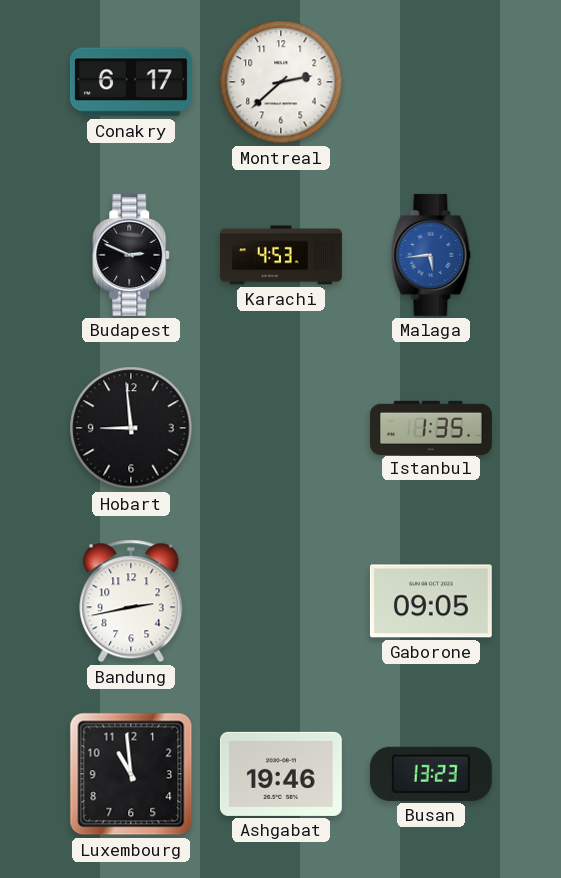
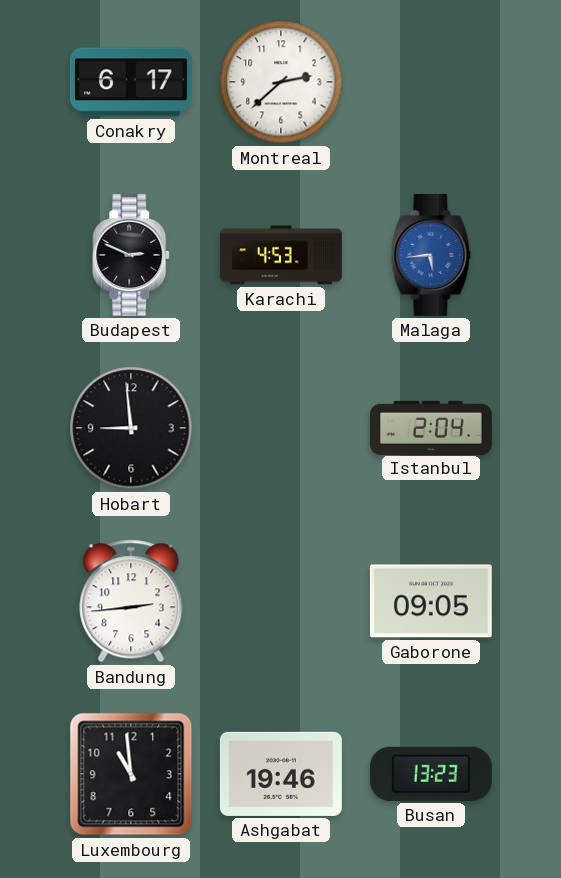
Istanbul: 1:35 -> 2:04
Bandung: 2:43 -> 2:44
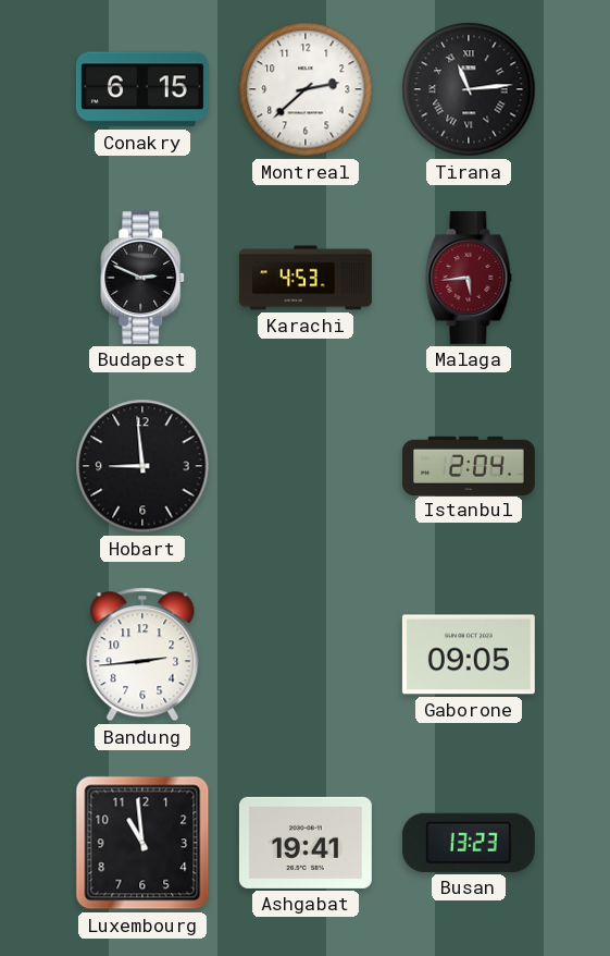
Conakry: 6:17 -> 6:15
Tirana: none -> 11:14
Malaga dial: blue -> burgundy
Ashgabat: 19:46 -> 19:41
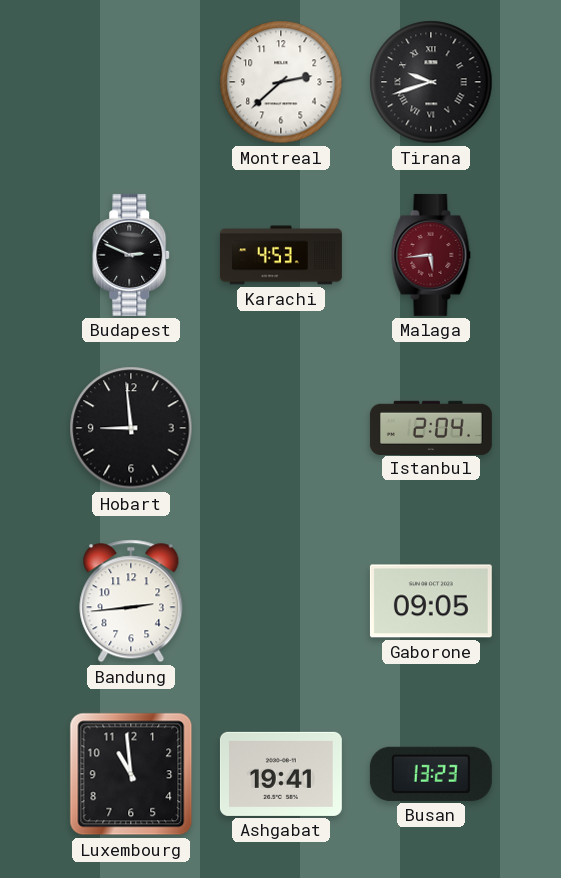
Conakry: 6:15 -> none
Tirana: 11:14 -> 9:42
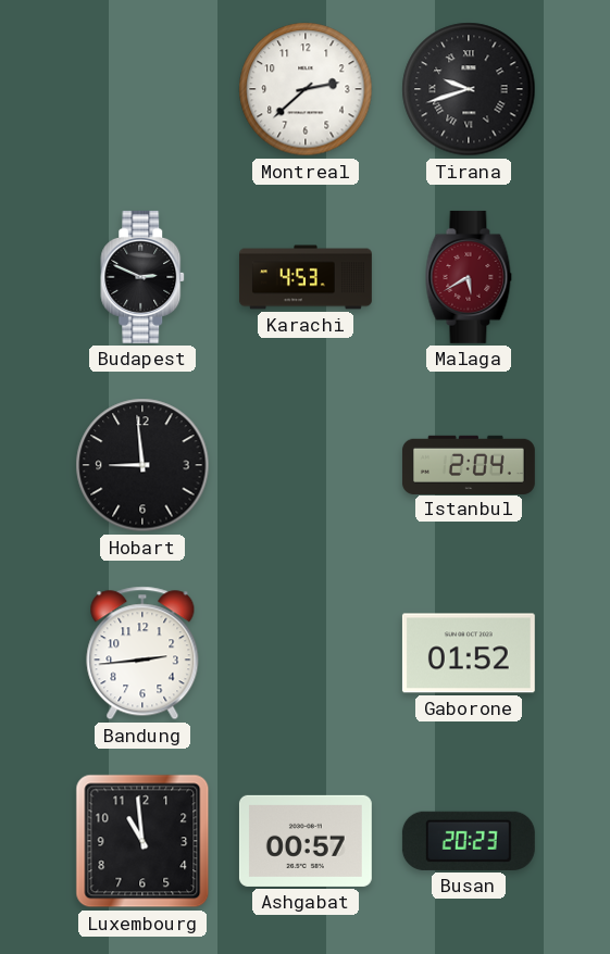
Malaga: 5:44 -> 5:40
Gaborone: 09:05 -> 01:52
Ashgabat: 19:41 -> 00:57
Busan: 13:23 -> 20:23
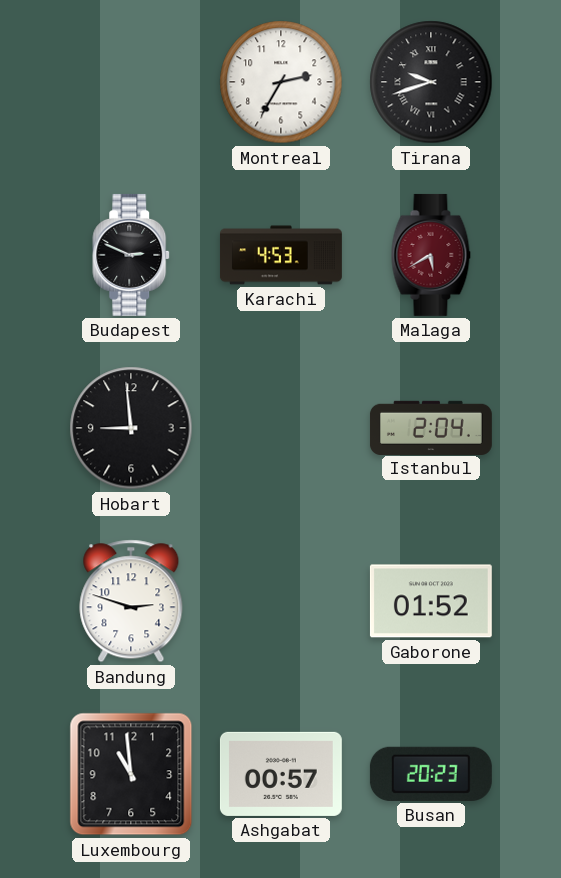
Montreal: 2:38 -> 2:35
Bandung: 2:44 -> 2:48
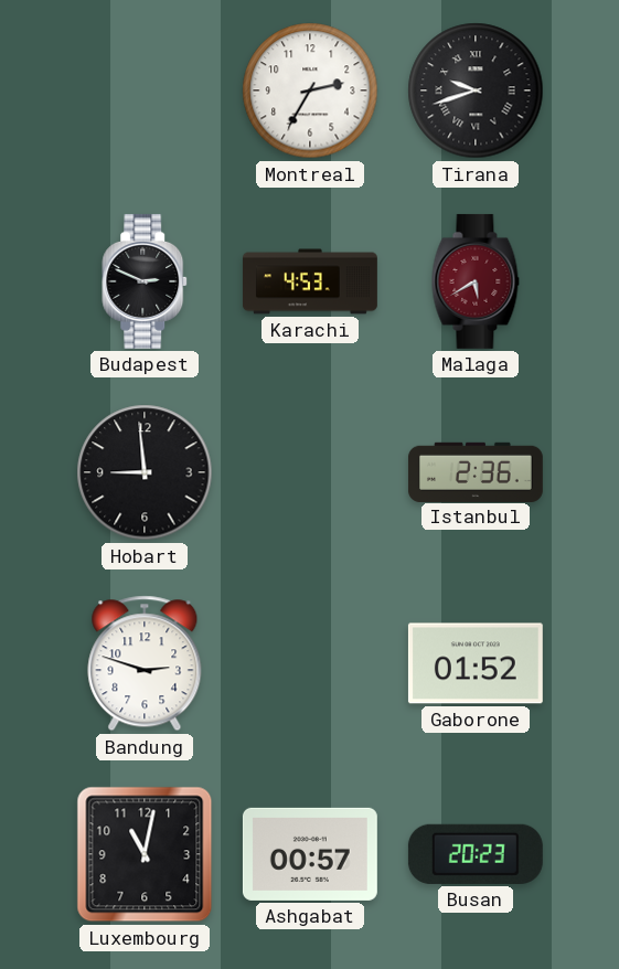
Istanbul: 2:04 -> 2:36
Luxembourg: 10:59 -> 11:02
